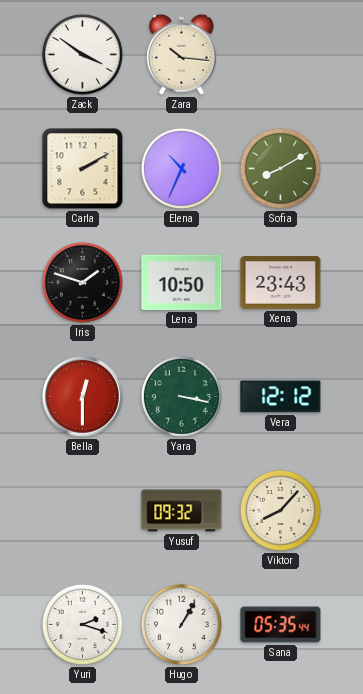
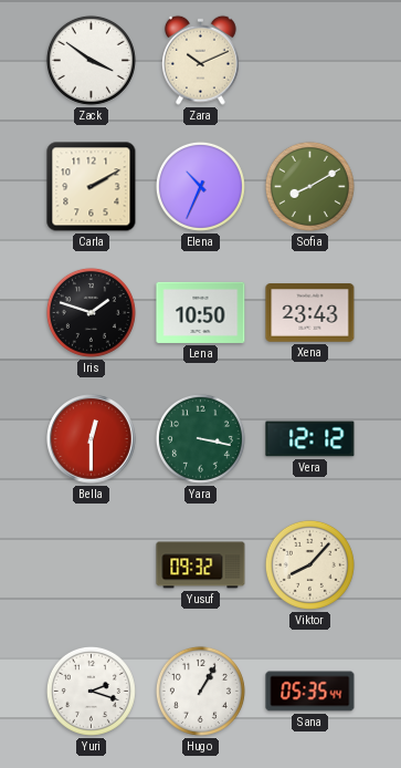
Zara: 10:16 -> 10:11
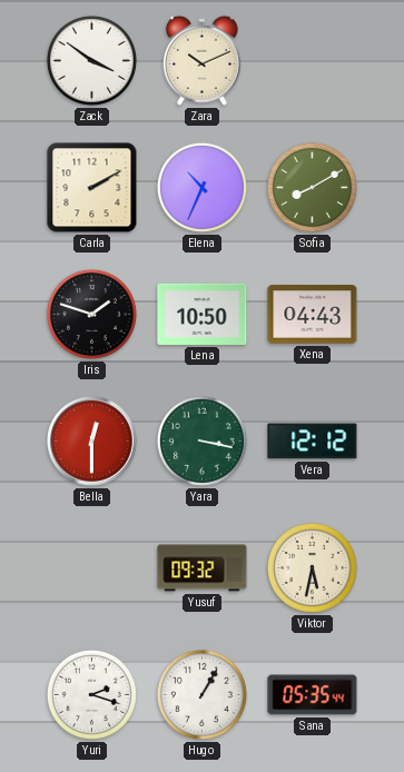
Xena: 23:43 -> 04:43
Viktor: 8:07 -> 5:32
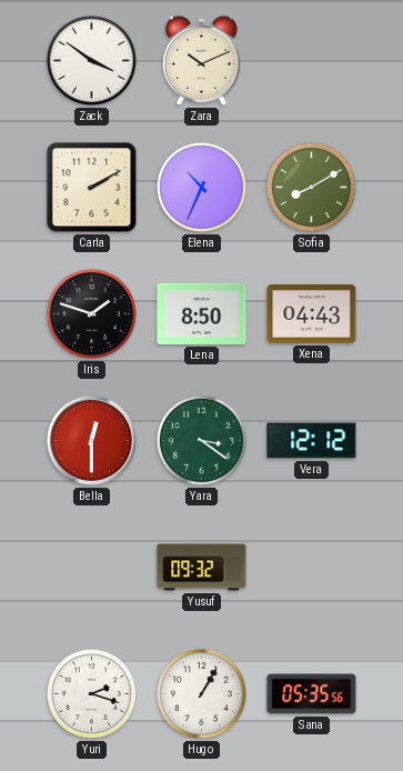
Lena: 10:50 -> 8:50
Yara: 3:17 -> 3:21
Viktor: 5:32 -> none
Sana: 05:35:44 -> 05:35:56
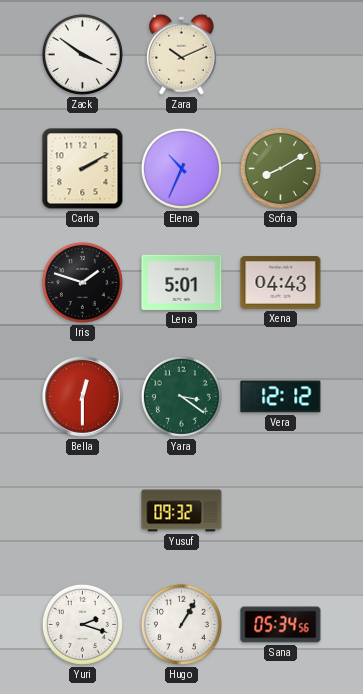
Lena: 8:50 -> 5:01
Sana: 05:35 -> 05:34
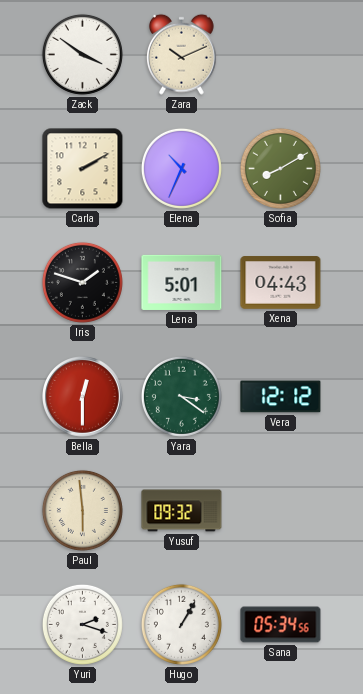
Paul: none -> 5:59
